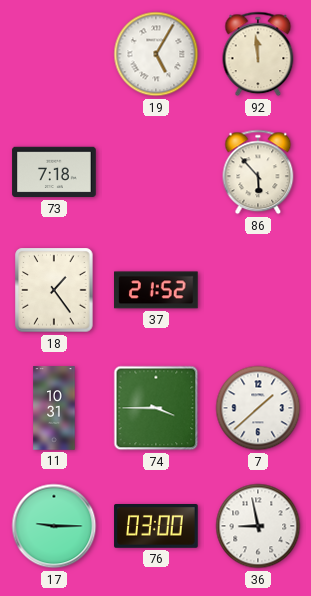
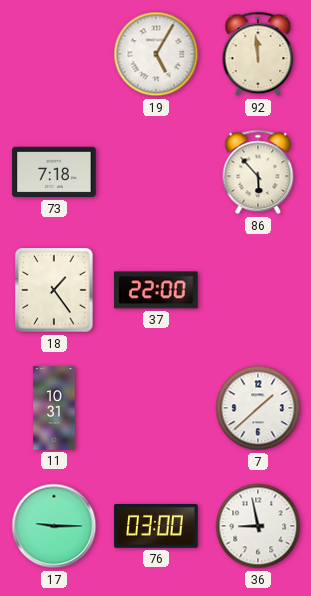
37: 21:52 -> 22:00
74: 3:45 -> none
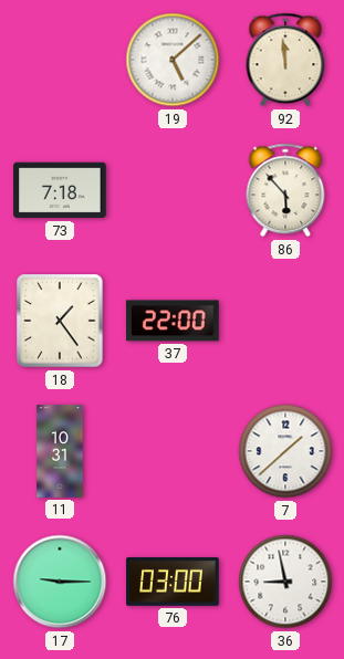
19: 5:05 -> 5:08
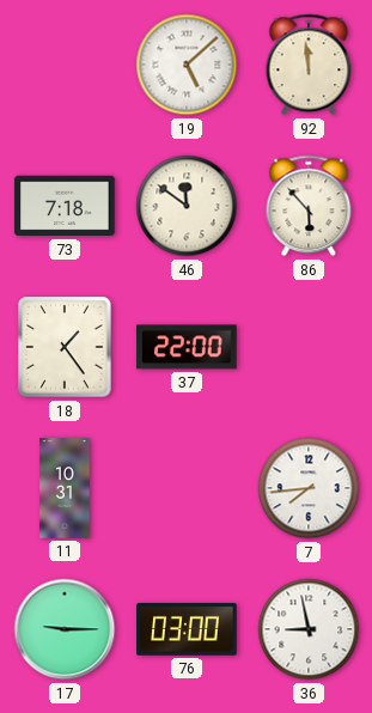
46: none -> 11:51
7: 1:38 -> 7:44
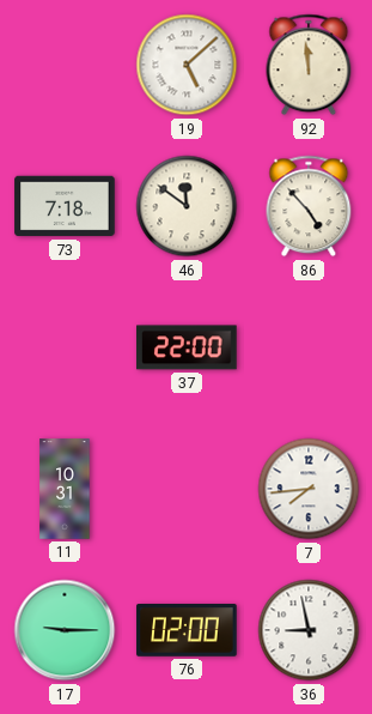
86: 5:53 -> 4:53
18: 1:24 -> none
76: 03:00 -> 02:00
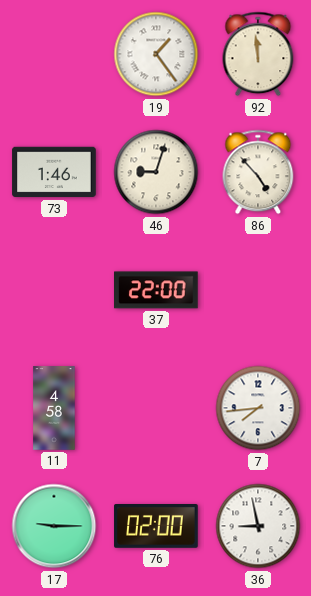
19: 5:08 -> 1:24
73: 7:18 -> 1:46
46: 11:51 -> 9:03
11: 10:31 -> 4:58
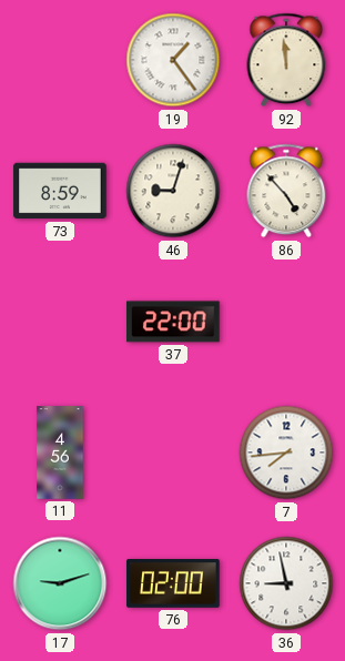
73: 1:46 -> 8:59
11: 4:58 -> 4:56
17: 9:15 -> 9:12
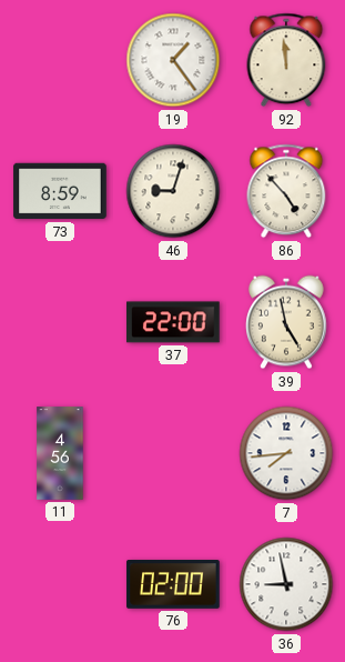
39: none -> 4:58
17: 9:12 -> none
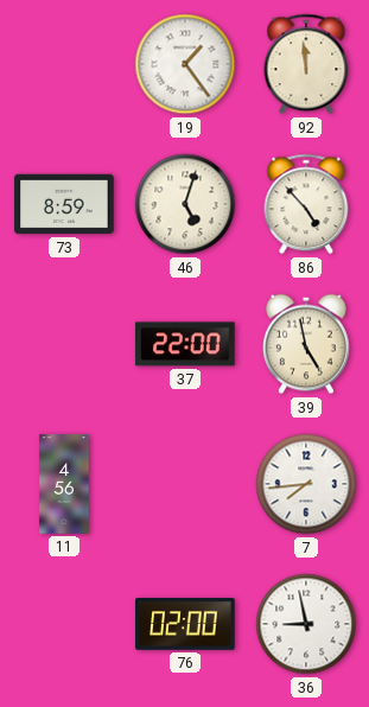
46: 9:03 -> 5:03
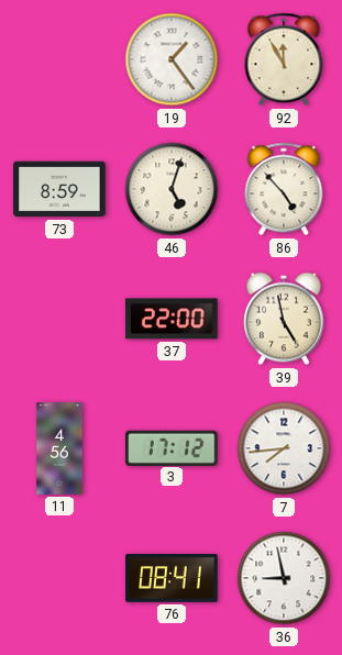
92: 11:59 -> 11:55
3: none -> 17:12
76: 02:00 -> 08:41
